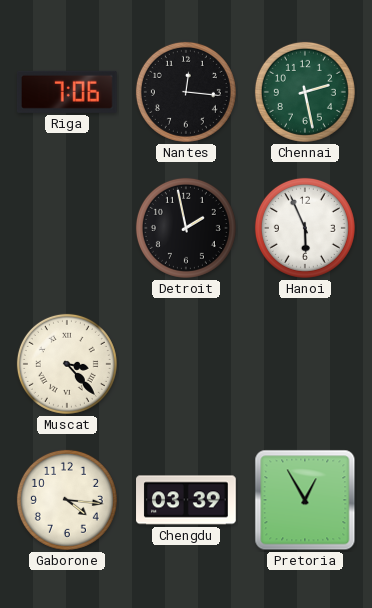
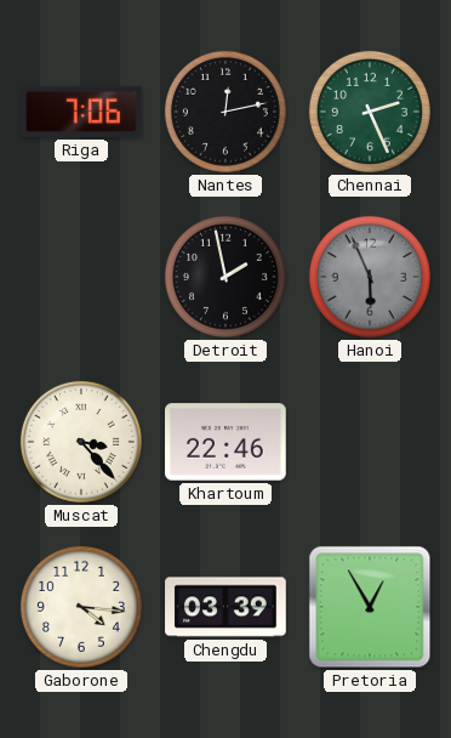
Nantes: 12:16 -> 12:13
Chennai: 2:28 -> 2:26
Hanoi dial: white -> grey
Khartoum: none -> 22:46
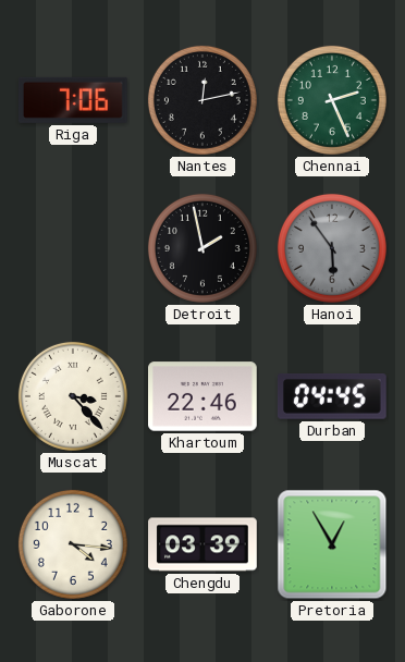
Hanoi: 5:56 -> 5:54
Durban: none -> 04:45
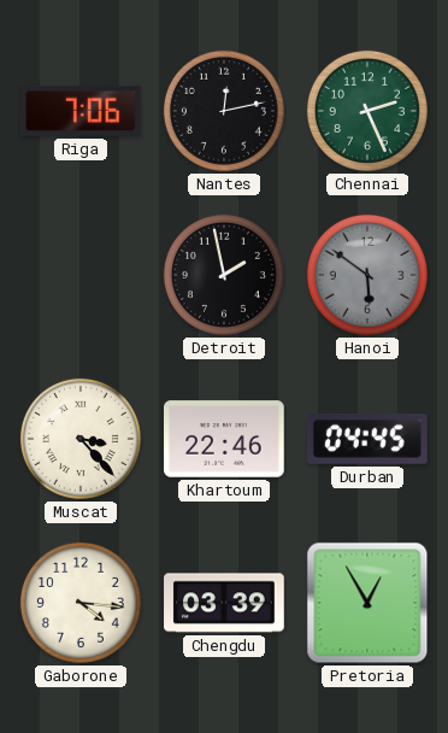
Hanoi: 5:54 -> 5:51
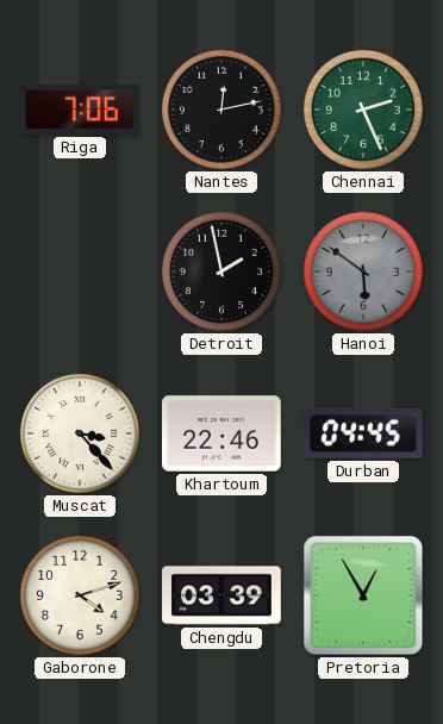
Gaborone: 4:16 -> 4:12
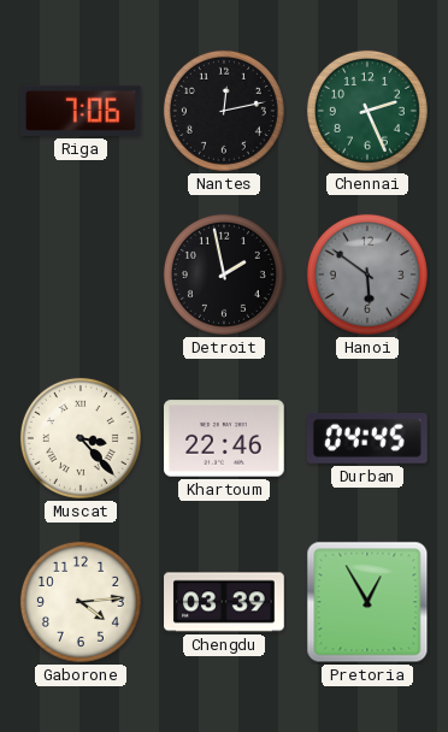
Gaborone: 4:12 -> 4:14
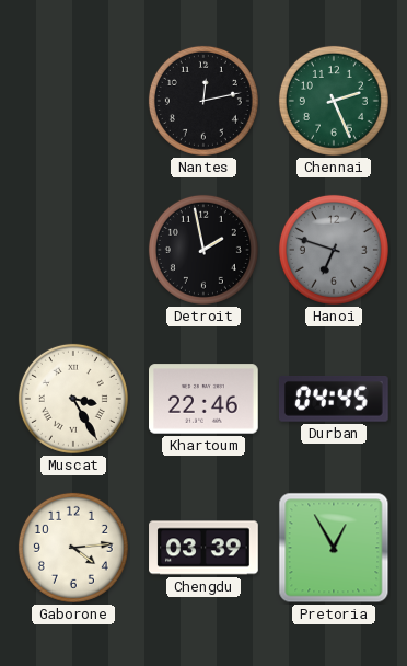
Riga: 7:06 -> none
Hanoi: 5:51 -> 6:48
Muscat: 3:23 -> 3:25
